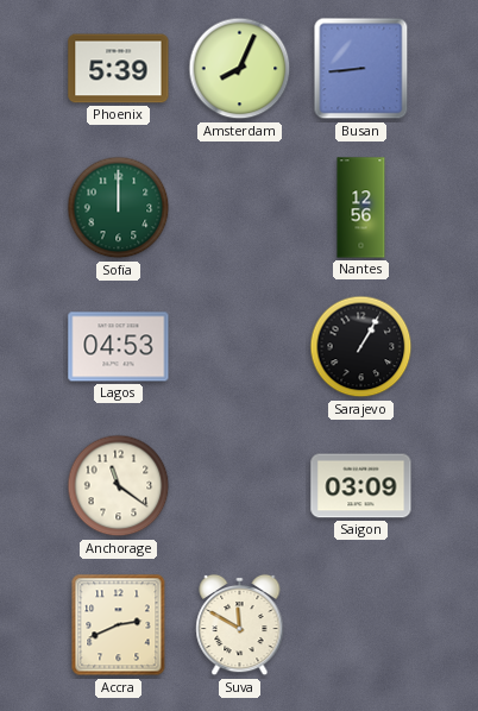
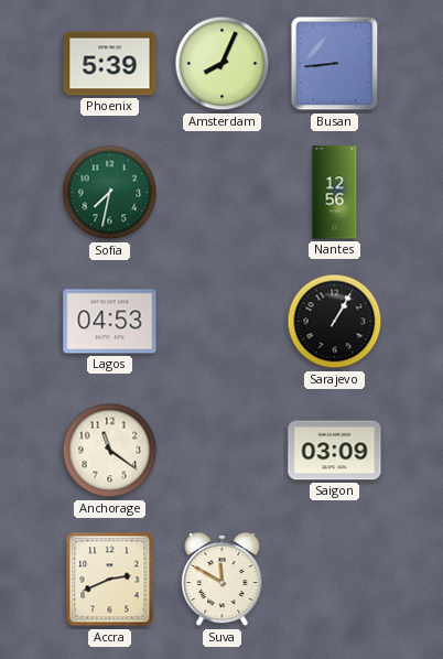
Sofia: 12:00 -> 7:32
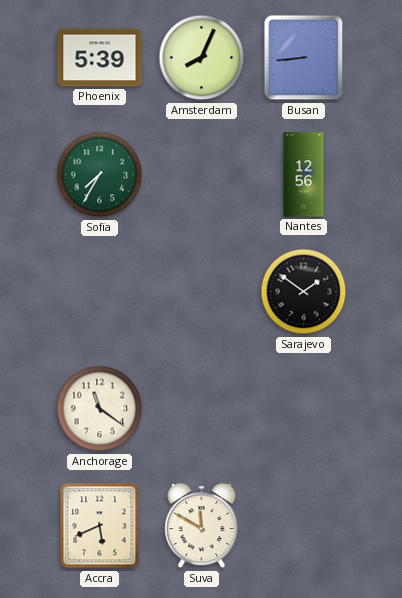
Sofia: 7:32 -> 7:35
Lagos: 04:53 -> none
Sarajevo: 1:05 -> 1:51
Saigon: 03:09 -> none
Accra: 2:41 -> 5:41
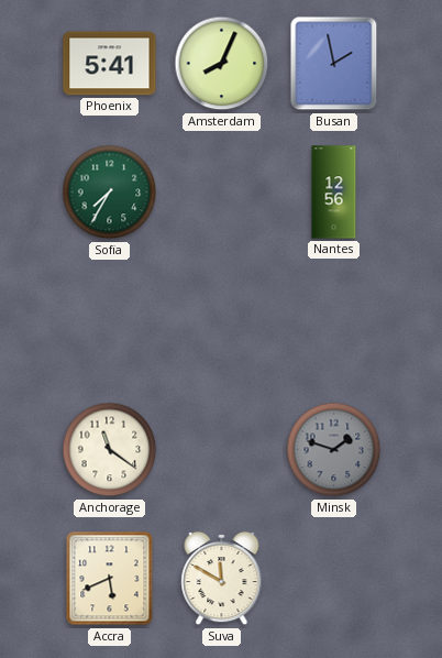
Phoenix: 5:39 -> 5:41
Busan: 8:44 -> 1:58
Sarajevo: 1:51 -> none
Minsk: none -> 1:48
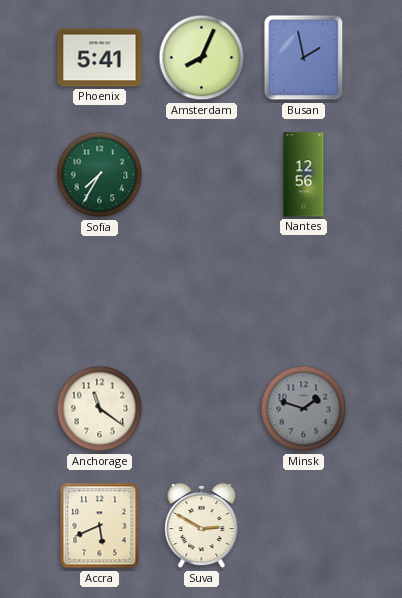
Suva: 11:50 -> 2:50
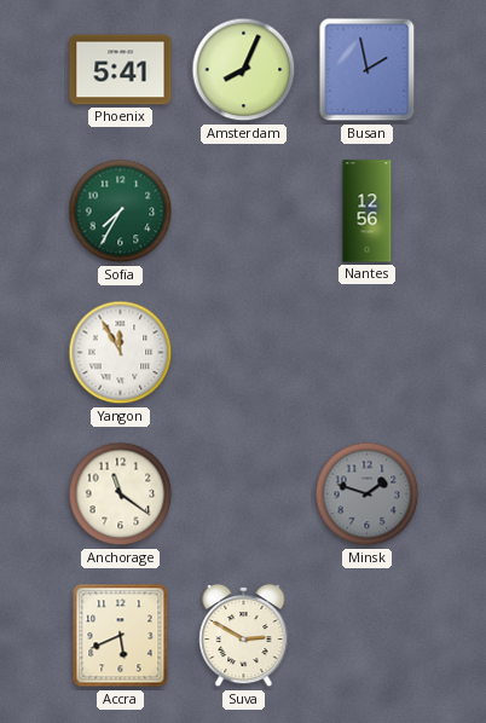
Yangon: none -> 11:55
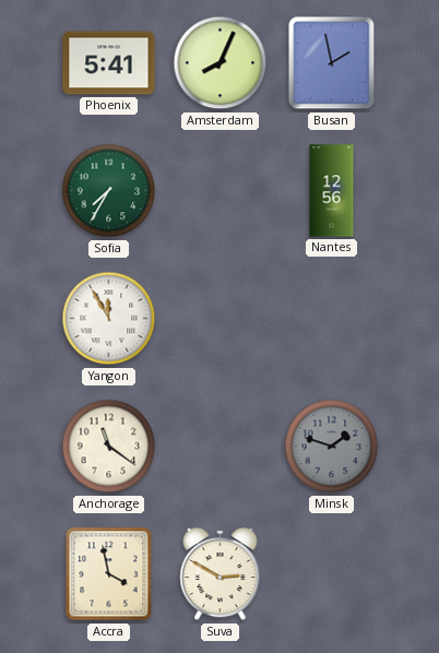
Accra: 5:41 -> 3:58
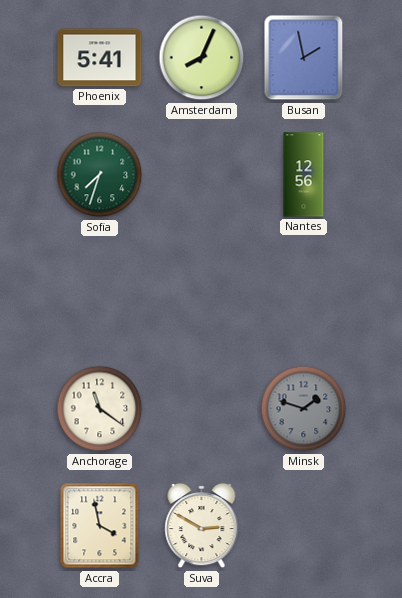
Sofia: 7:35 -> 7:33
Yangon: 11:55 -> none
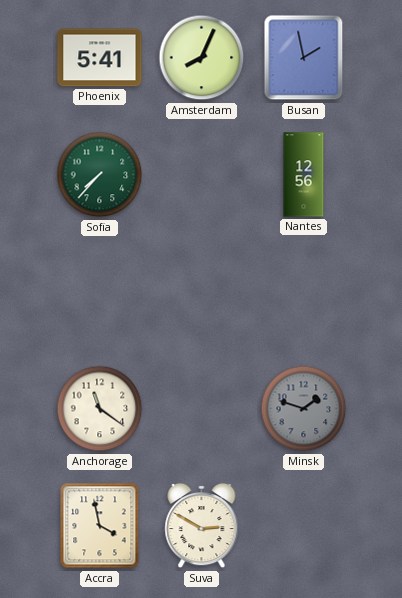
Sofia: 7:33 -> 7:37
